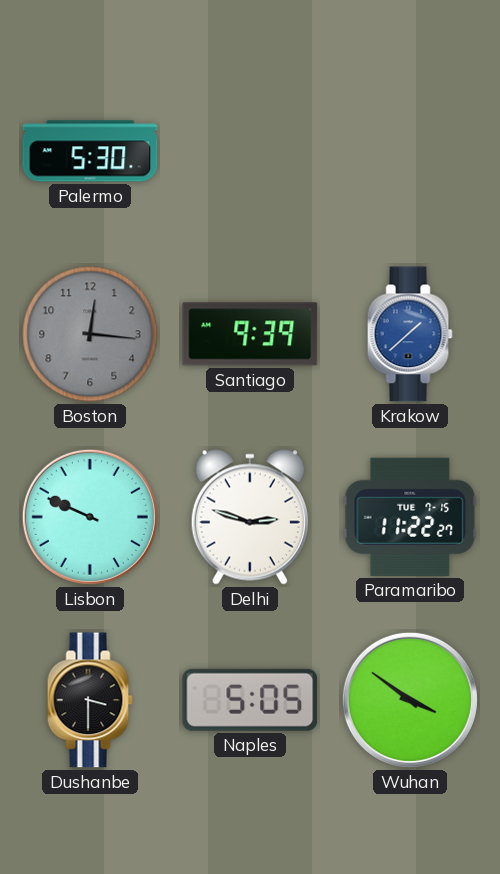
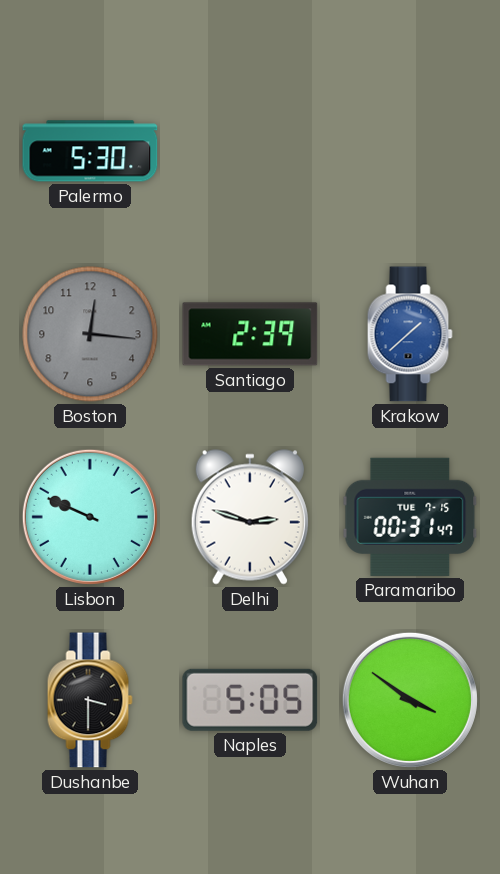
Santiago: 9:39 -> 2:39
Paramaribo: 11:22 -> 00:31
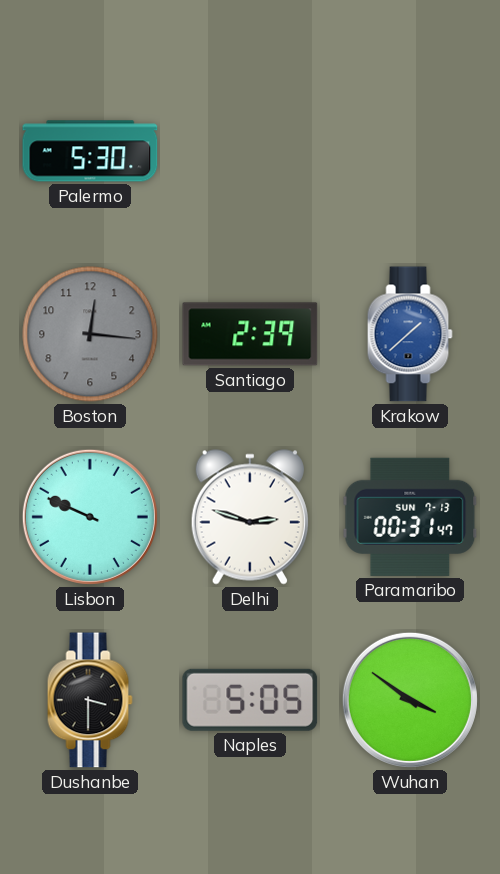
Paramaribo date: TUE 7-15 -> SUN 7-13
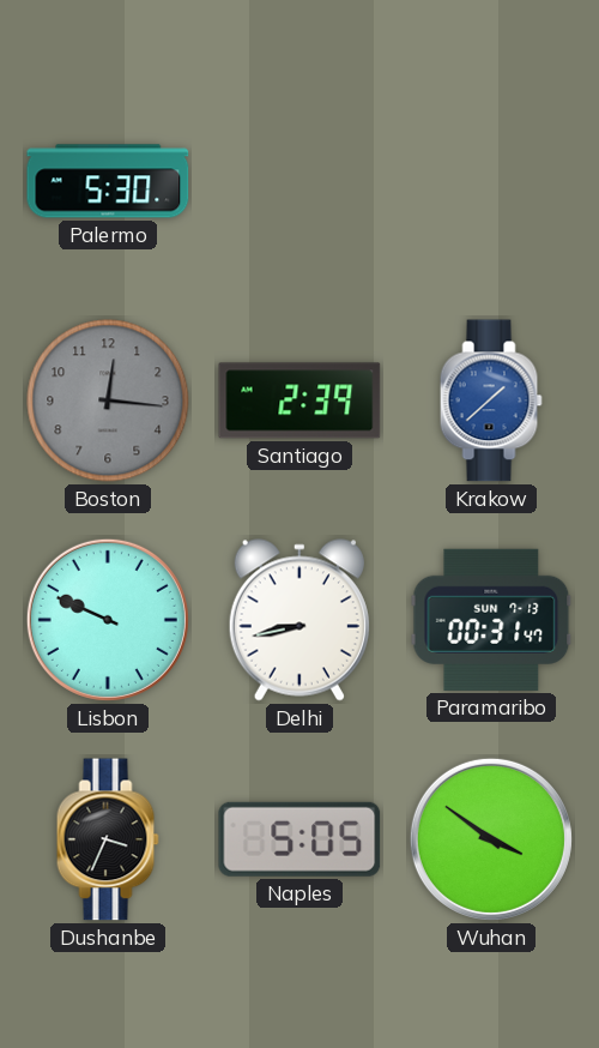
Delhi: 2:48 -> 8:43
Dushanbe: 3:30 -> 3:34
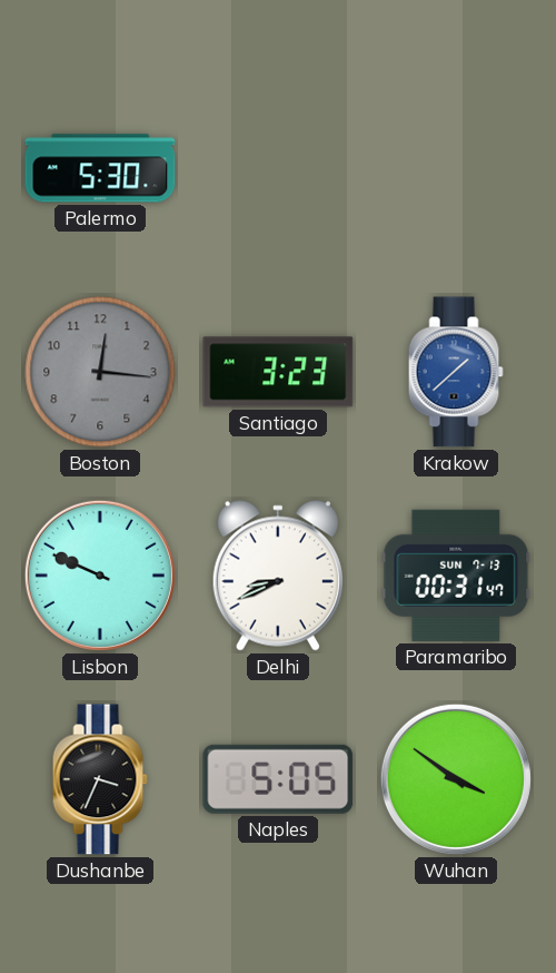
Santiago: 2:39 -> 3:23
Delhi: 8:43 -> 8:41
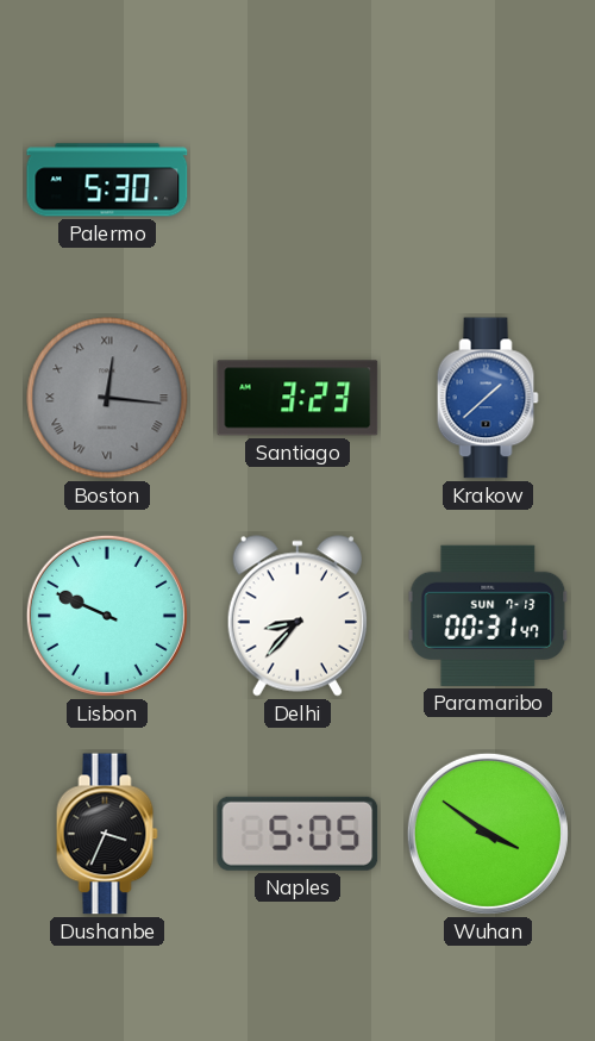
Boston numerals: Arabic -> Roman
Delhi: 8:41 -> 8:37
